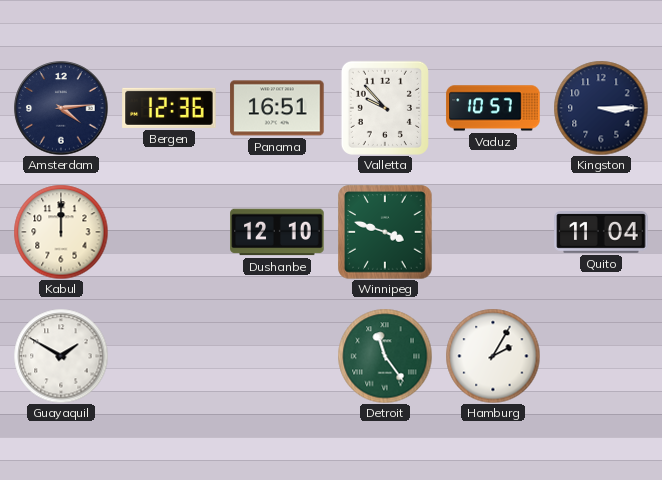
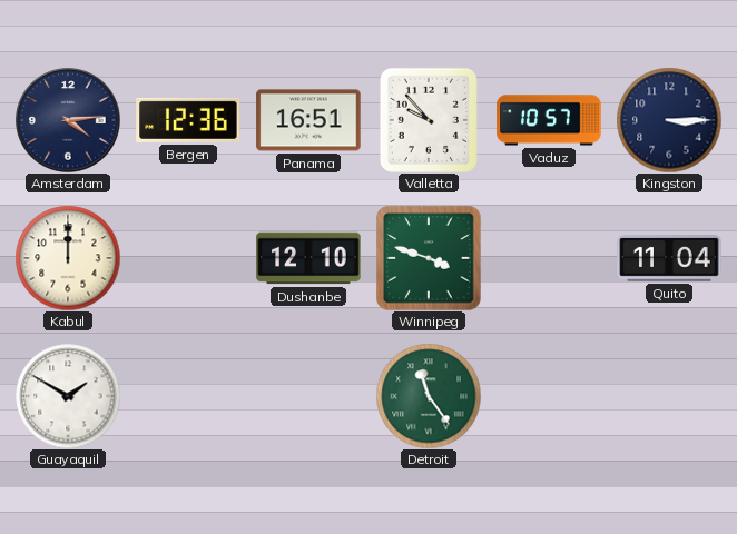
Hamburg: 2:05 -> none
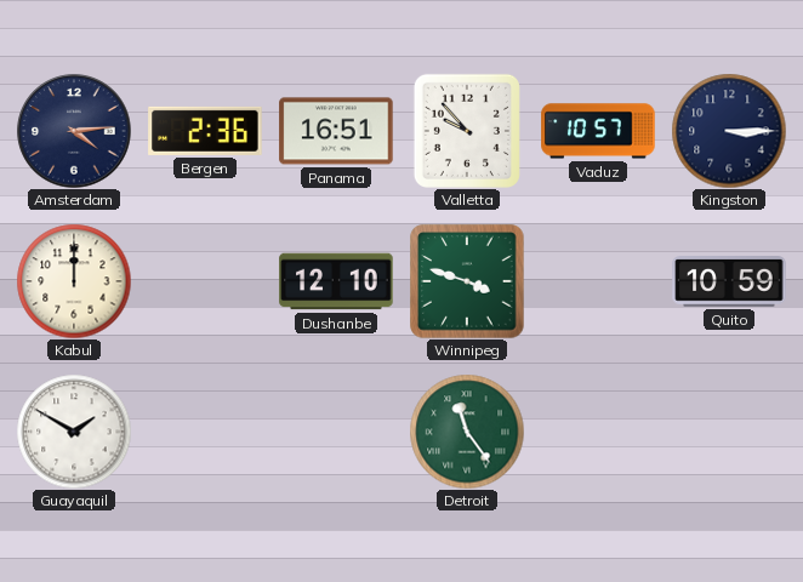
Bergen: 12:36 -> 2:36
Quito: 11:04 -> 10:59
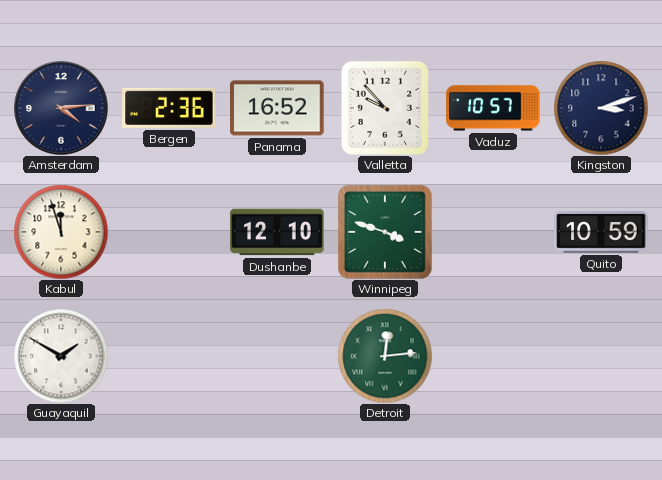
Panama: 16:51 -> 16:52
Kingston: 3:15 -> 3:12
Kabul: 12:00 -> 11:57
Detroit: 11:24 -> 12:14
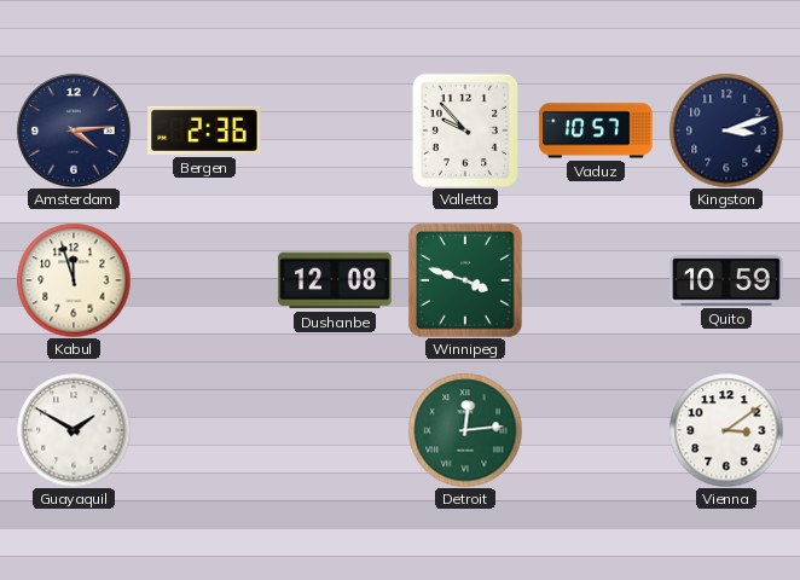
Panama: 16:52 -> none
Dushanbe: 12:10 -> 12:08
Vienna: none -> 3:09
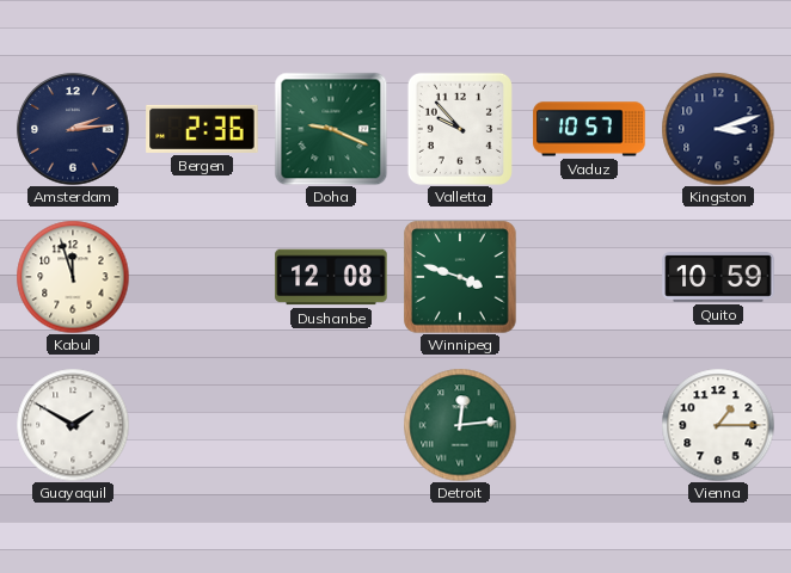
Amsterdam: 4:14 -> 2:14
Doha: none -> 9:19
Vienna: 3:09 -> 1:15
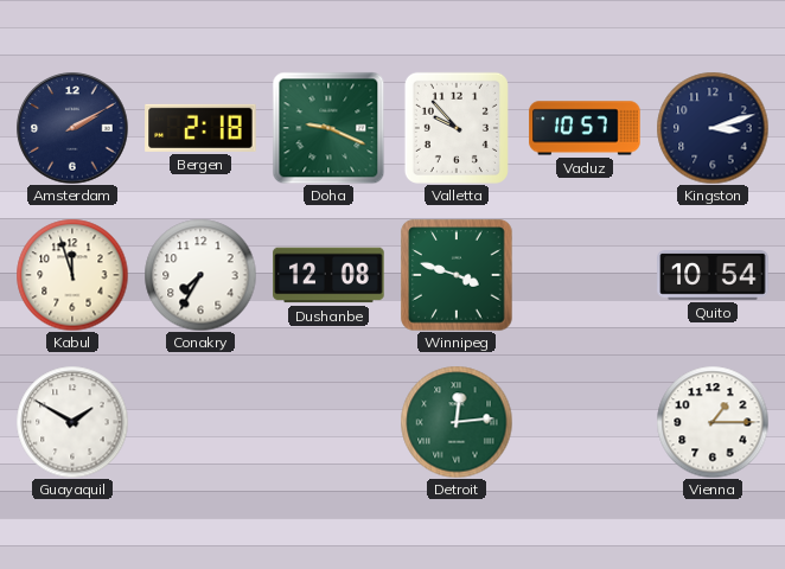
Amsterdam: 2:14 -> 2:10
Bergen: 2:36 -> 2:18
Conakry: none -> 7:35
Quito: 10:59 -> 10:54
